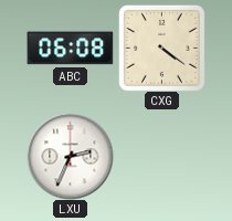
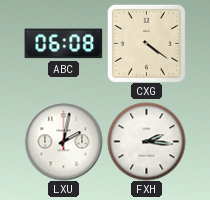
LXU: 2:34 -> 2:02
FXH: none -> 2:16
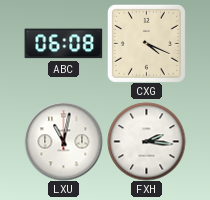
CXG: 4:21 -> 4:19
LXU: 2:02 -> 11:02
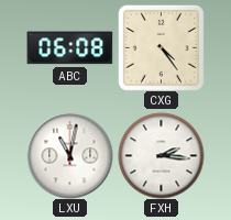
CXG: 4:19 -> 4:24
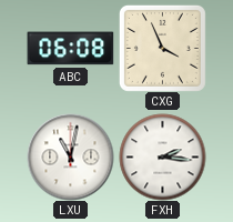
CXG: 4:24 -> 3:56
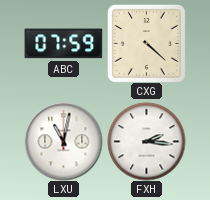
ABC: 06:08 -> 07:59
CXG: 3:56 -> 4:22
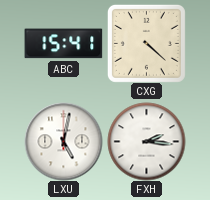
ABC: 07:59 -> 15:41
LXU: 11:02 -> 5:02
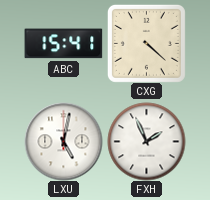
FXH: 2:16 -> 1:56
